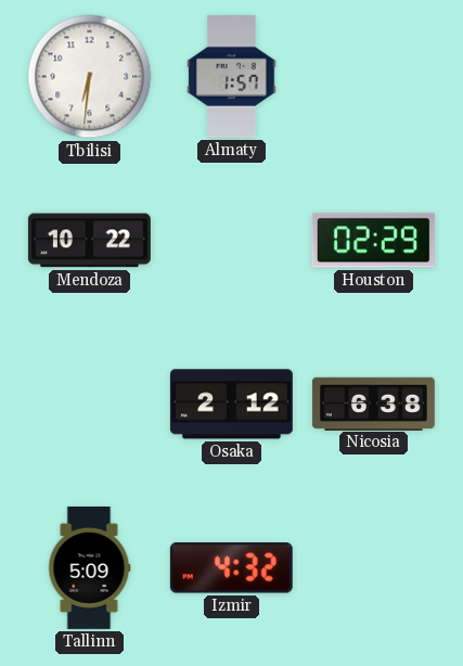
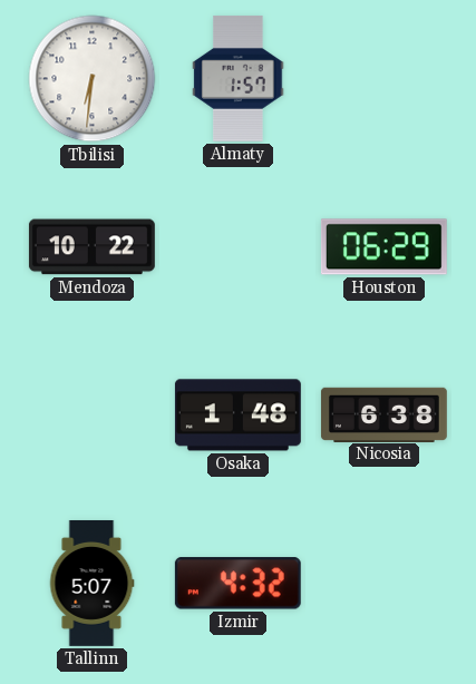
Houston: 02:29 -> 06:29
Osaka: 2:12 -> 1:48
Tallinn: 5:09 -> 5:07
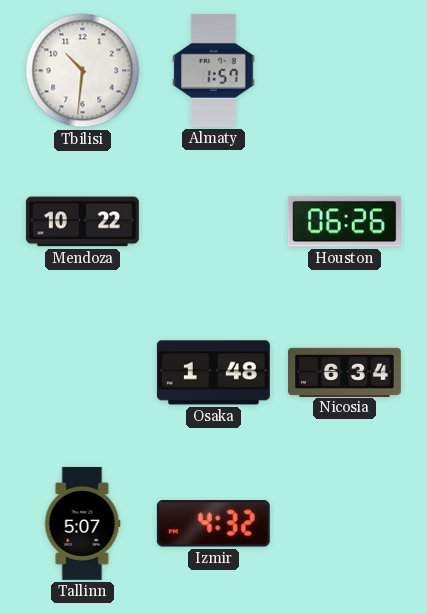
Tbilisi: 6:31 -> 10:31
Houston: 06:29 -> 06:26
Nicosia: 6:38 -> 6:34
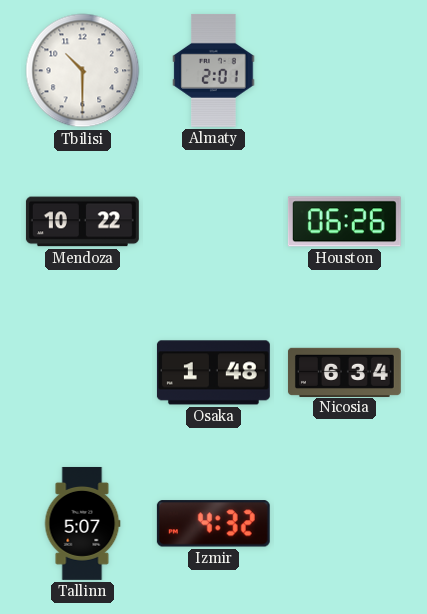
Tbilisi: 10:31 -> 10:30
Almaty: 1:57 -> 2:01
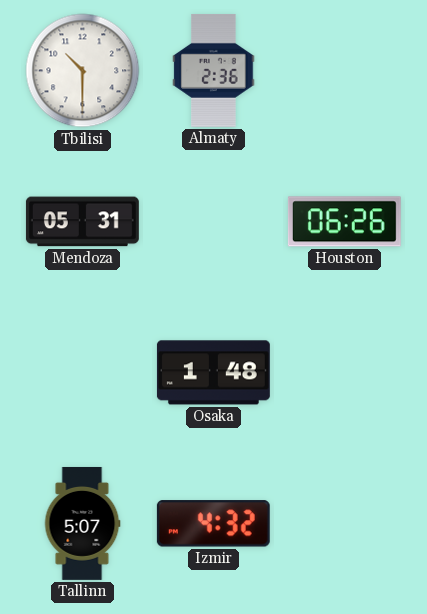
Almaty: 2:01 -> 2:36
Mendoza: 10:22 -> 05:31
Nicosia: 6:34 -> none
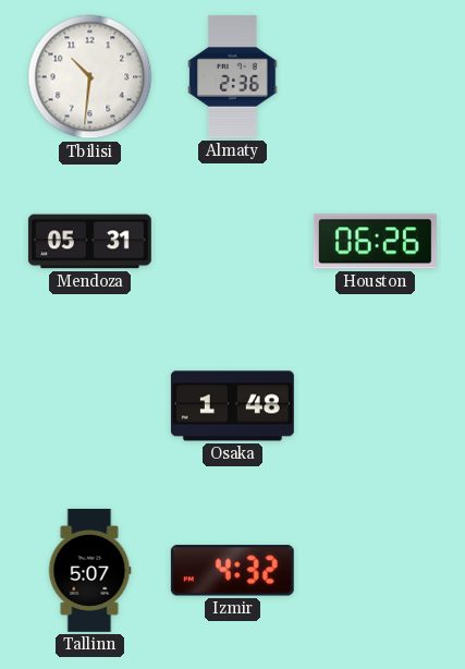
Tbilisi: 10:30 -> 10:31
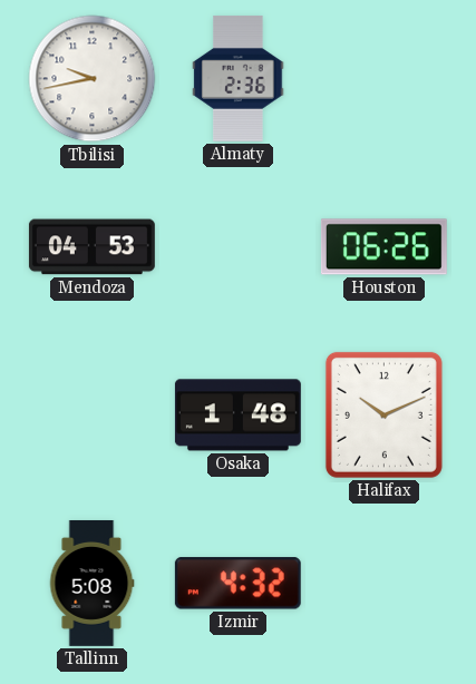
Tbilisi: 10:31 -> 9:43
Mendoza: 05:31 -> 04:53
Halifax: none -> 10:11
Tallinn: 5:07 -> 5:08
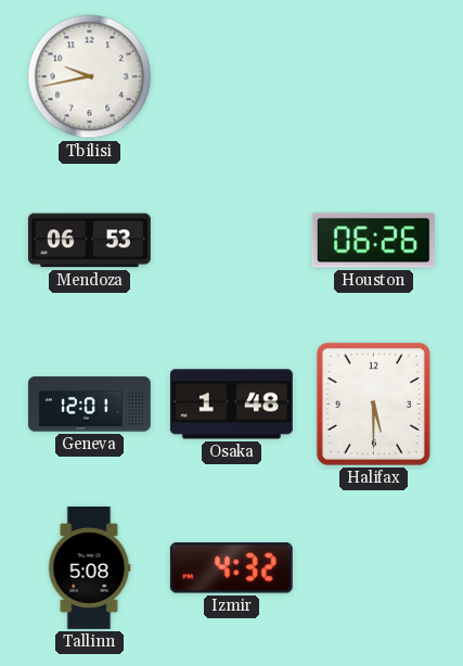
Almaty: 2:36 -> none
Mendoza: 04:53 -> 06:53
Geneva: none -> 12:01
Halifax: 10:11 -> 5:30
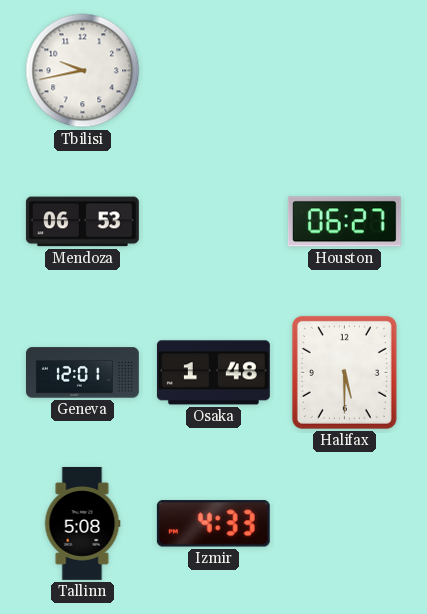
Houston: 06:26 -> 06:27
Izmir: 4:32 -> 4:33
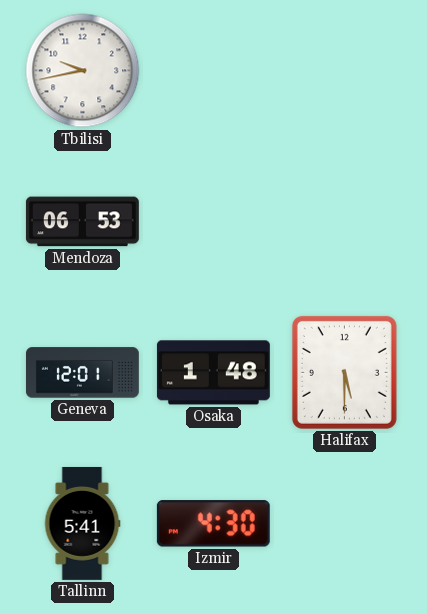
Houston: 06:27 -> none
Tallinn: 5:08 -> 5:41
Izmir: 4:33 -> 4:30
